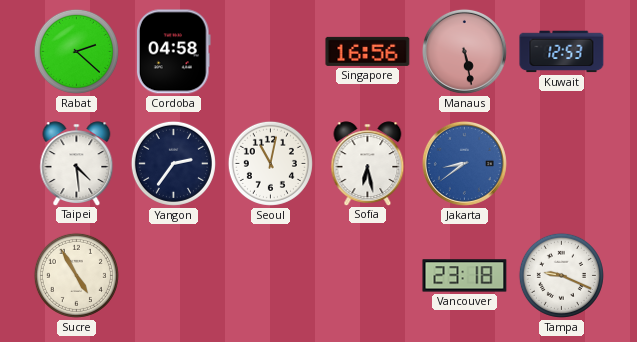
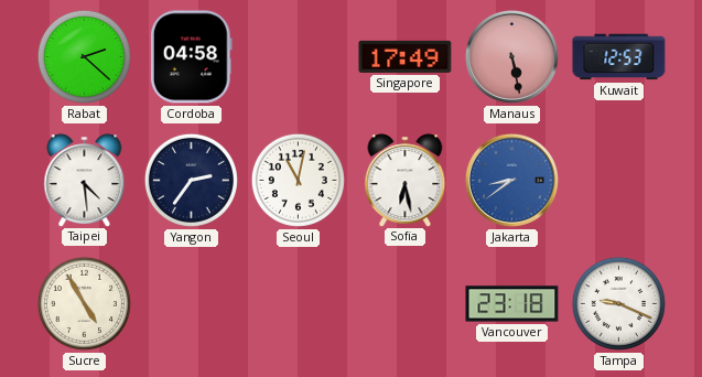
Singapore: 16:56 -> 17:49
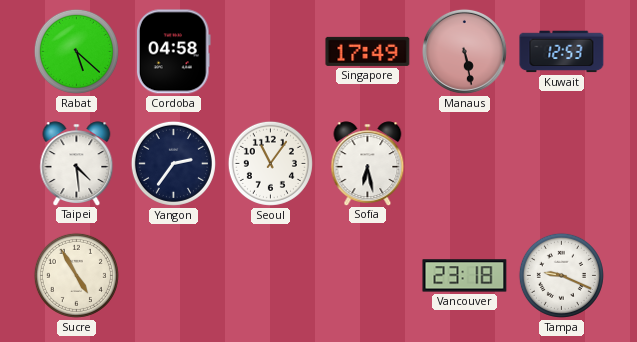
Rabat: 2:22 -> 5:22
Seoul: 11:02 -> 11:06
Jakarta: 8:39 -> none
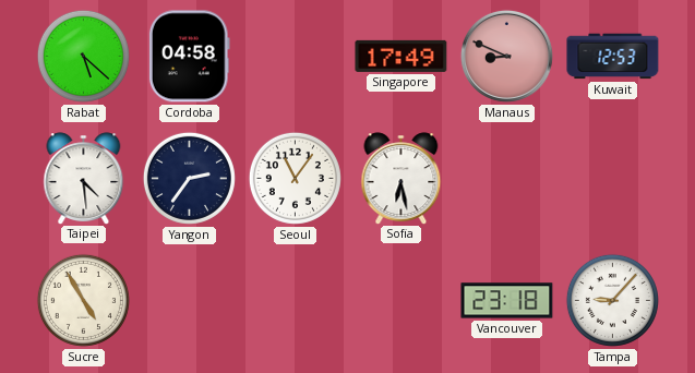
Manaus: 5:28 -> 8:49
Tampa: 9:19 -> 9:07
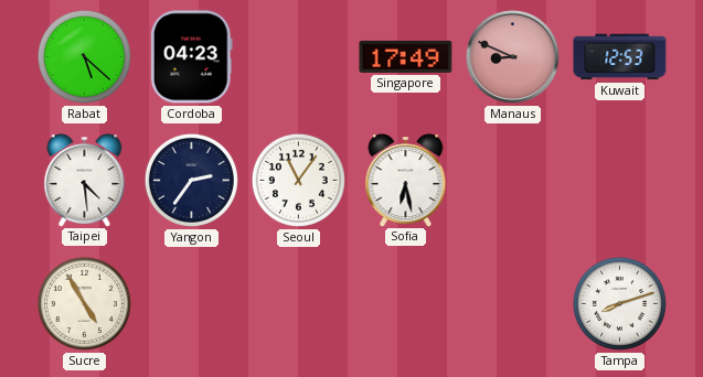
Cordoba: 04:58 -> 04:23
Vancouver: 23:18 -> none
Tampa: 9:07 -> 8:12
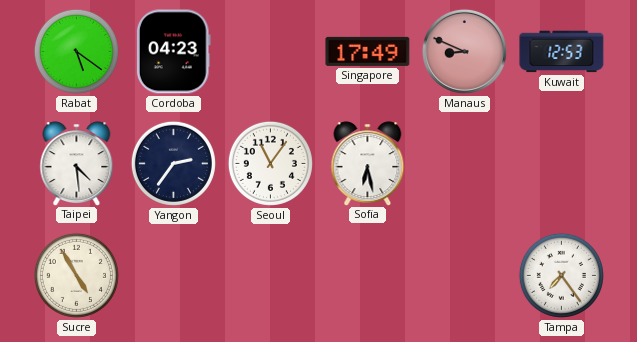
Rabat: 5:22 -> 5:21
Tampa: 8:12 -> 7:24
